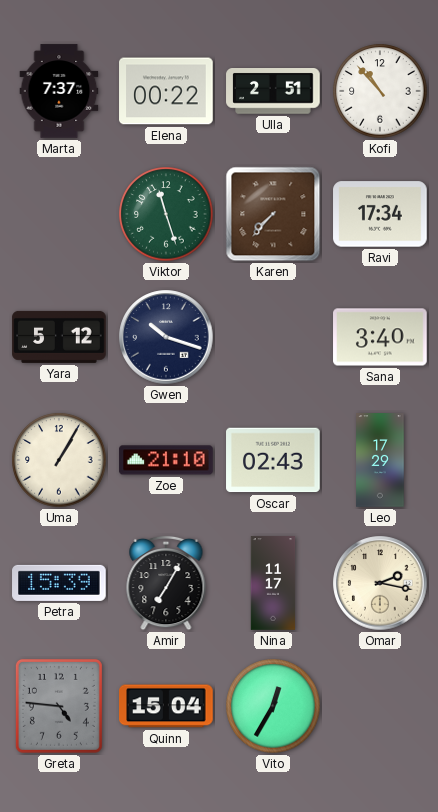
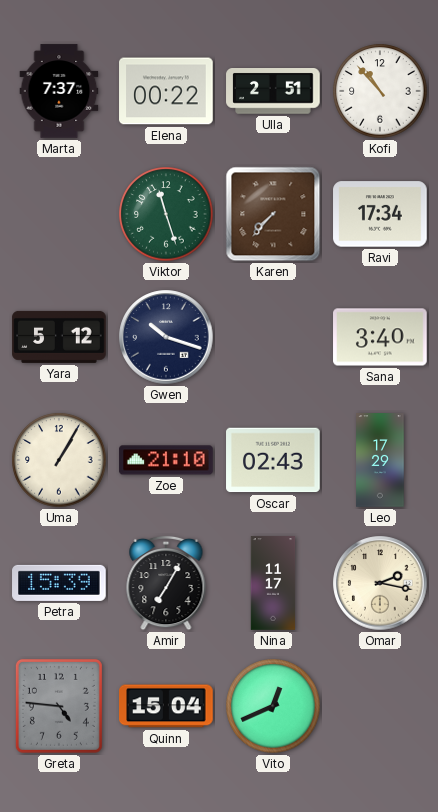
Vito: 12:35 -> 12:41
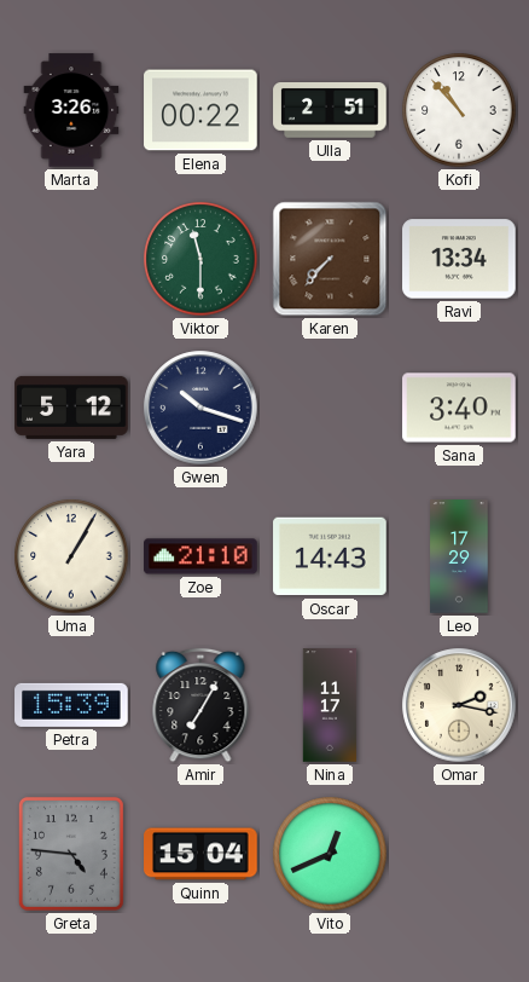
Marta: 7:37 -> 3:26
Viktor: 11:27 -> 11:30
Ravi: 17:34 -> 13:34
Oscar: 02:43 -> 14:43
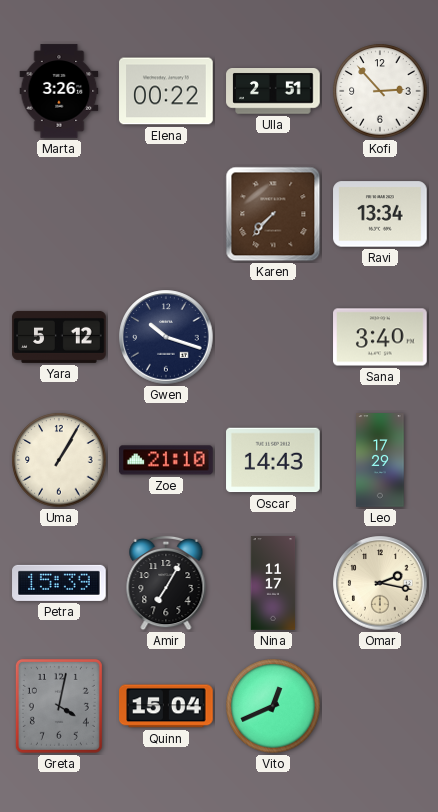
Kofi: 10:53 -> 2:53
Viktor: 11:30 -> none
Greta: 4:46 -> 4:02
